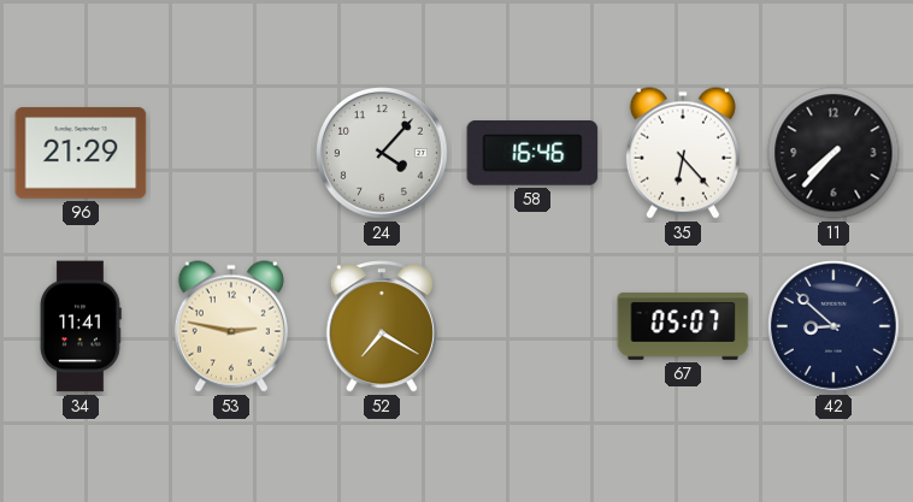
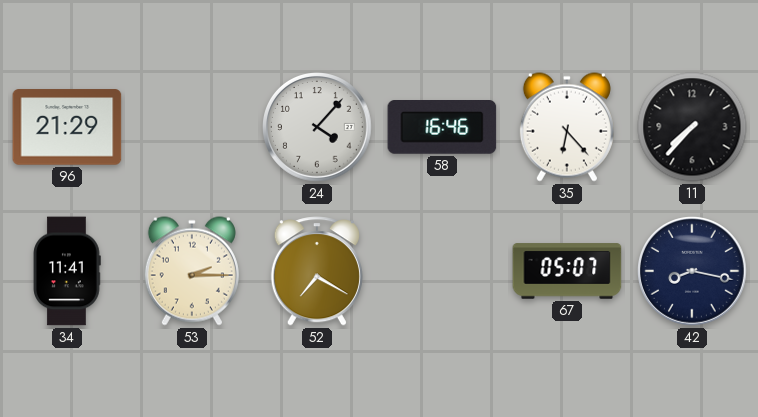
53: 2:47 -> 2:15
42: 8:52 -> 8:17
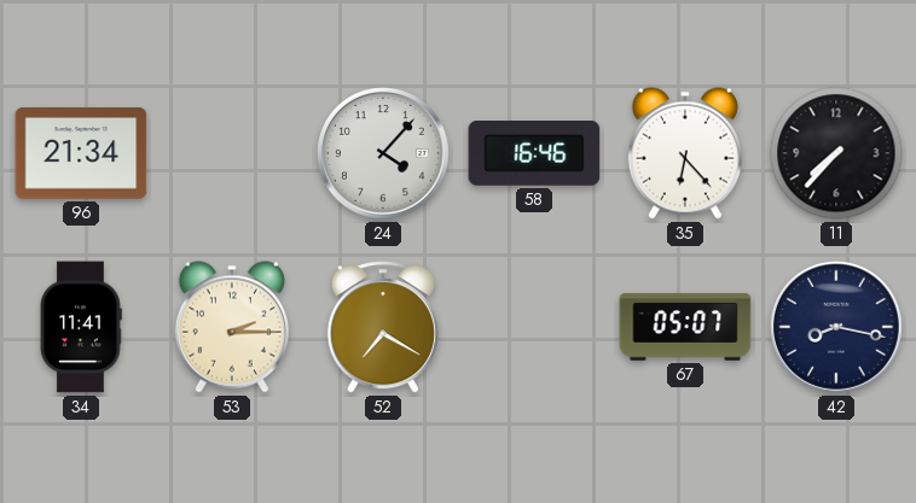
96: 21:29 -> 21:34
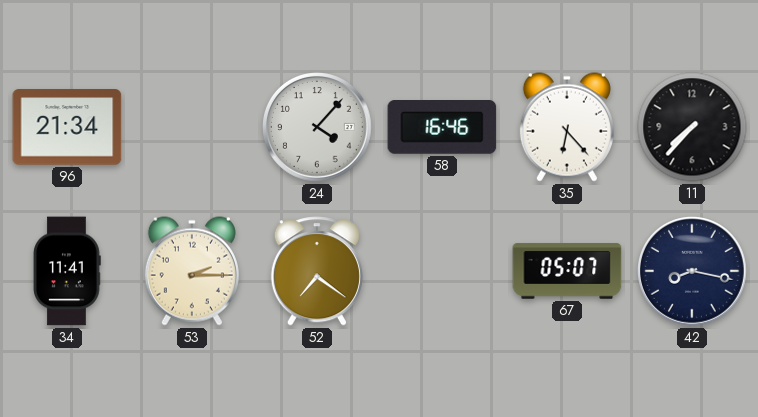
52: 7:20 -> 7:21
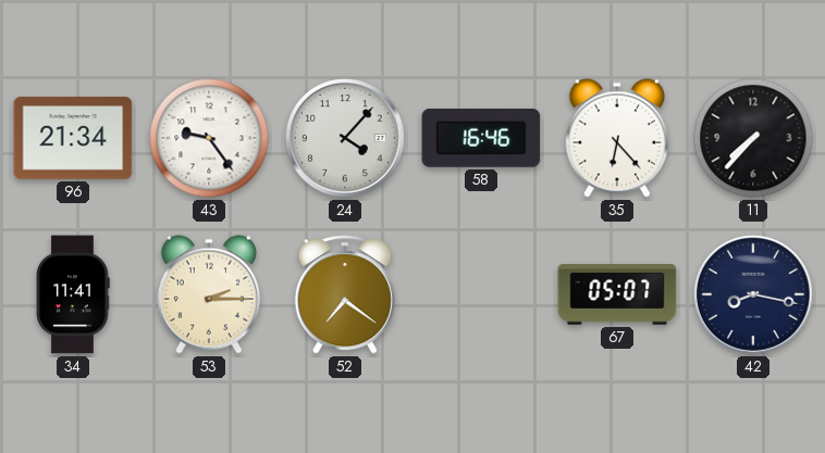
43: none -> 9:24
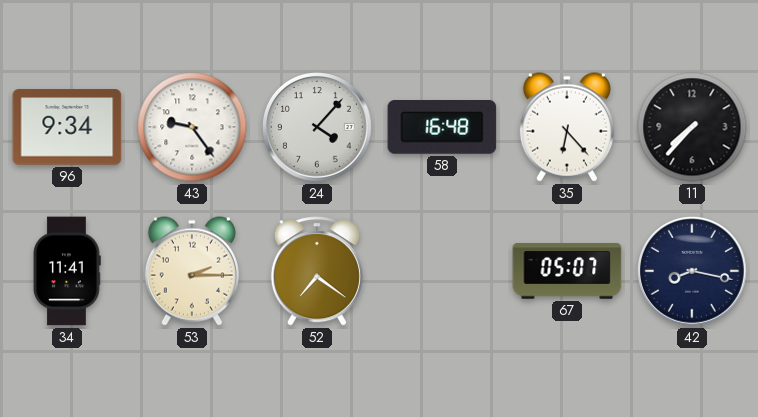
96: 21:34 -> 9:34
58: 16:46 -> 16:48
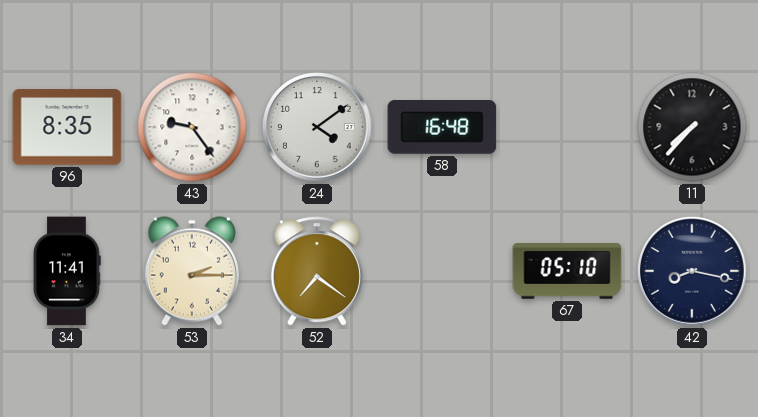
96: 9:34 -> 8:35
24: 4:07 -> 4:09
35: 6:23 -> none
67: 05:07 -> 05:10
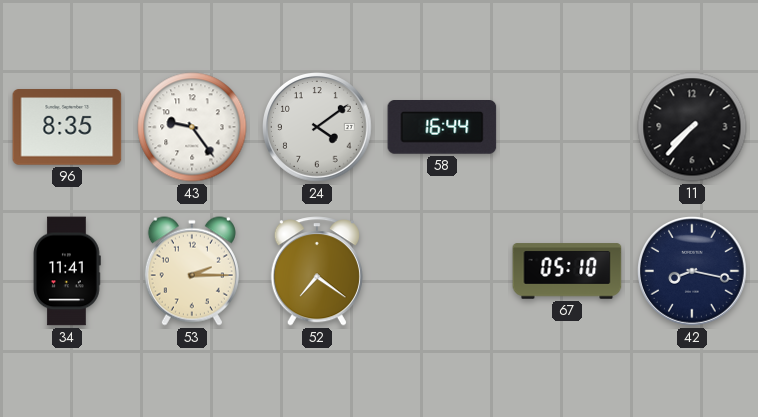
58: 16:48 -> 16:44
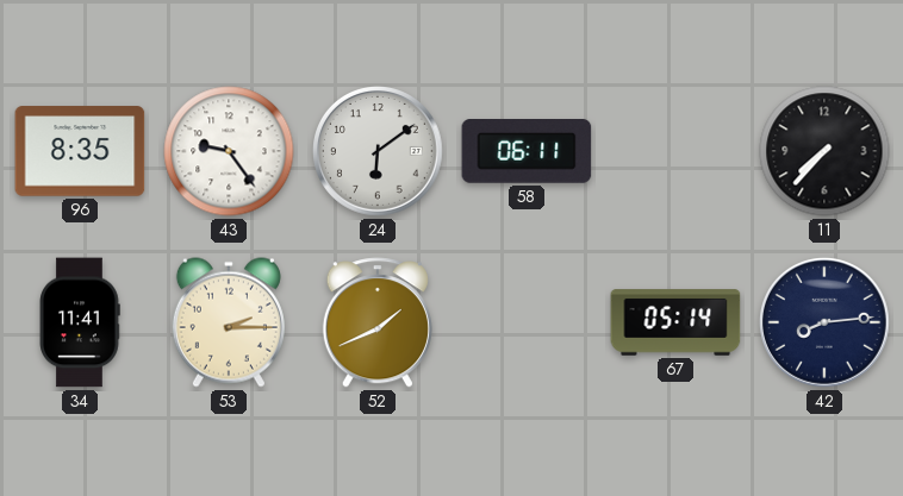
24: 4:09 -> 6:09
58: 16:44 -> 06:11
52: 7:21 -> 1:41
67: 05:10 -> 05:14
42: 8:17 -> 8:14
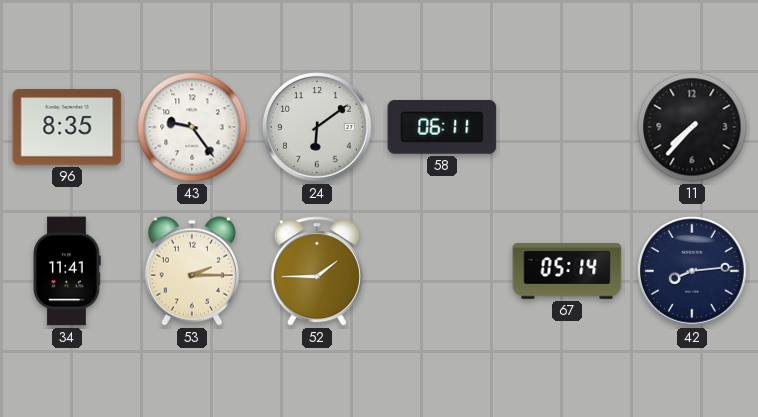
52: 1:41 -> 1:45
